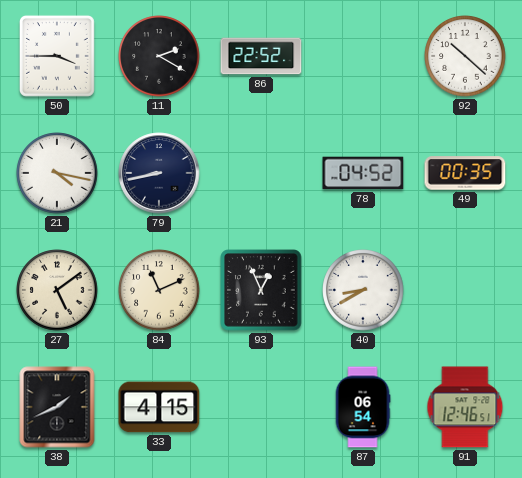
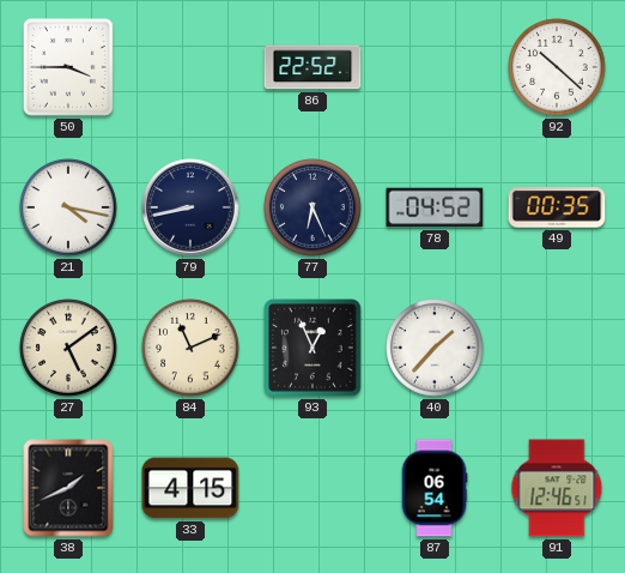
11: 2:20 -> none
77: none -> 6:26
40: 8:40 -> 1:37
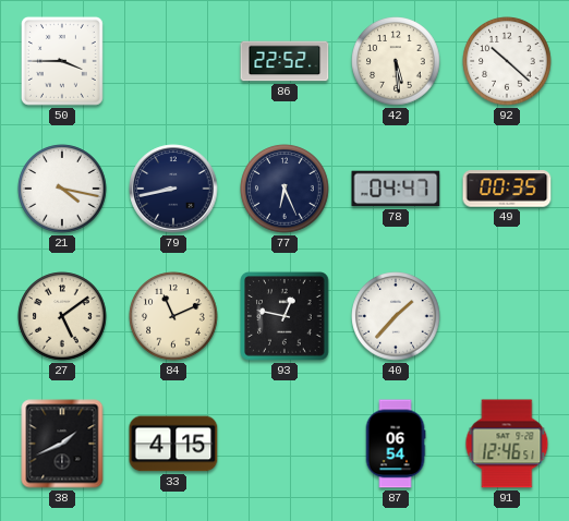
42: none -> 5:29
78: 04:52 -> 04:47
93: 12:56 -> 12:47
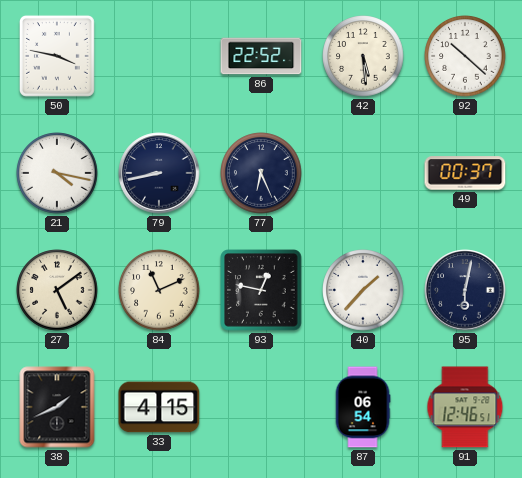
50: 3:45 -> 3:47
78: 04:47 -> none
49: 00:35 -> 00:37
95: none -> 6:02
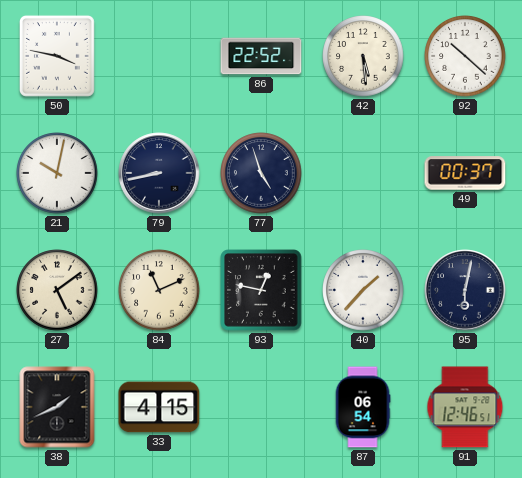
21: 4:17 -> 10:02
77: 6:26 -> 4:57
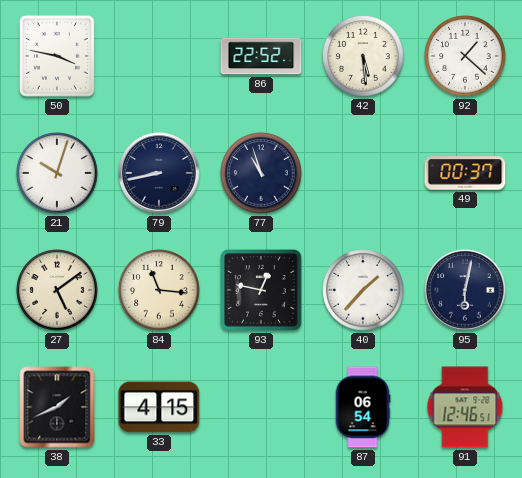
92: 10:22 -> 1:22
21: 10:02 -> 10:03
77: 4:57 -> 10:57
84: 11:11 -> 11:16
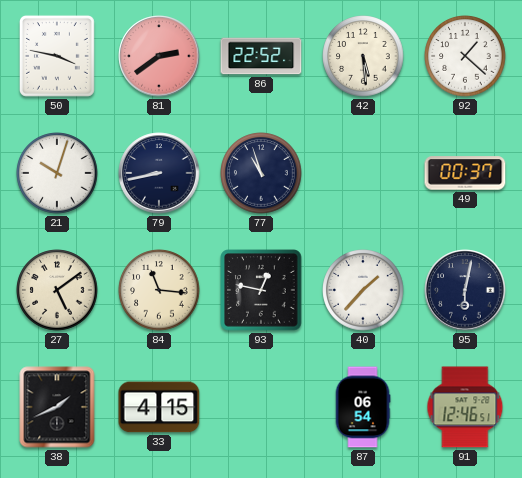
81: none -> 2:39
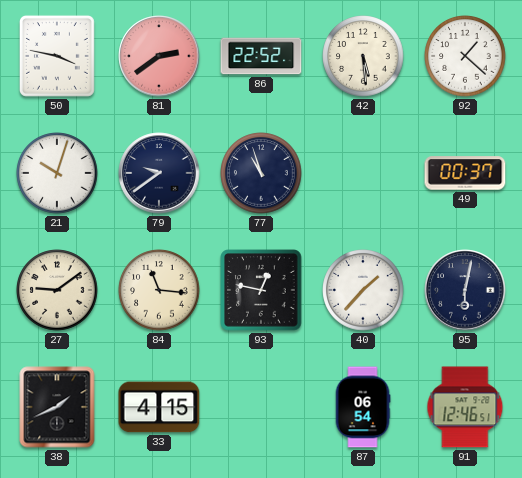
79: 8:43 -> 9:39
27: 5:09 -> 9:09
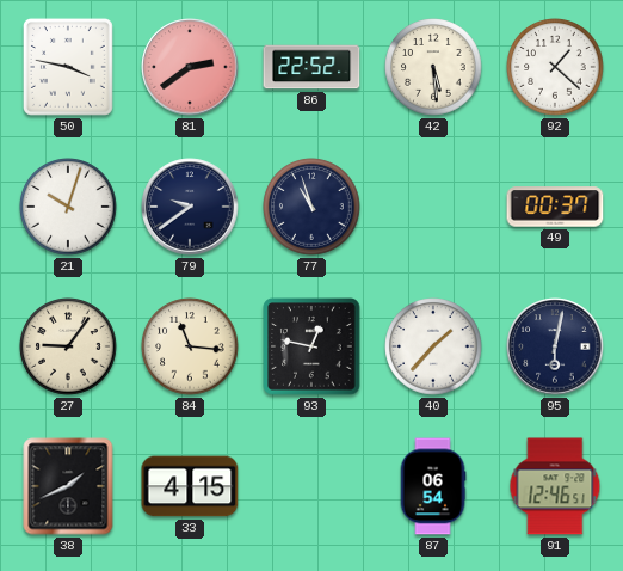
27: 9:09 -> 9:06
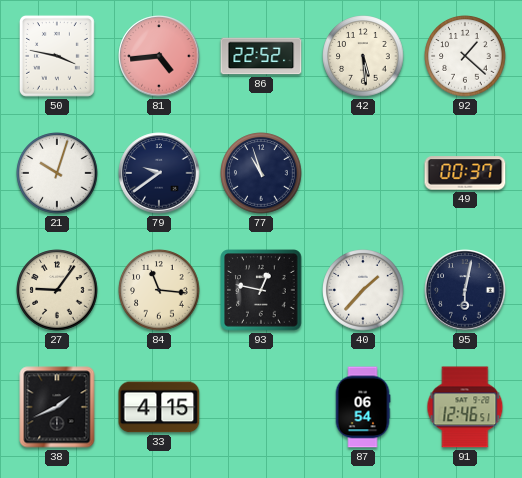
81: 2:39 -> 4:44
